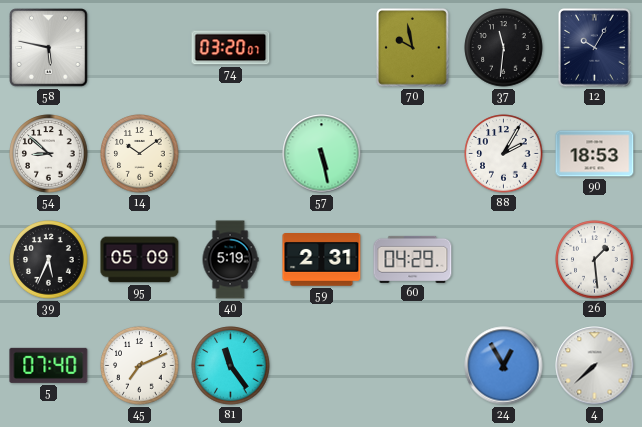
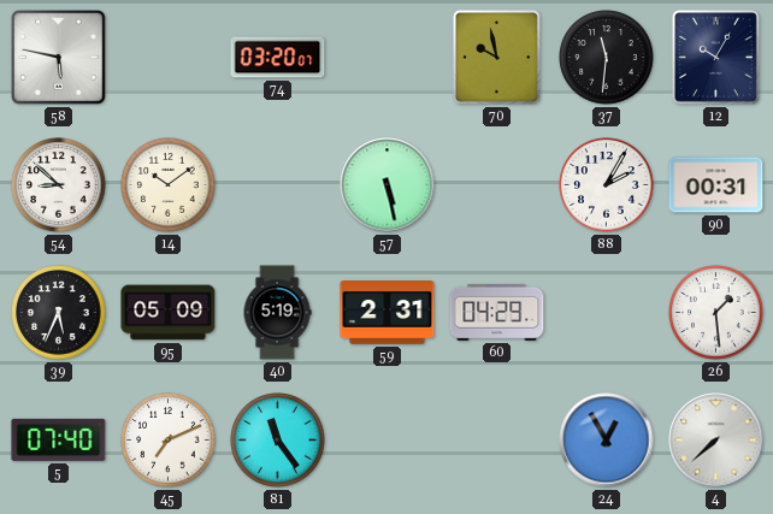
90: 18:53 -> 00:31
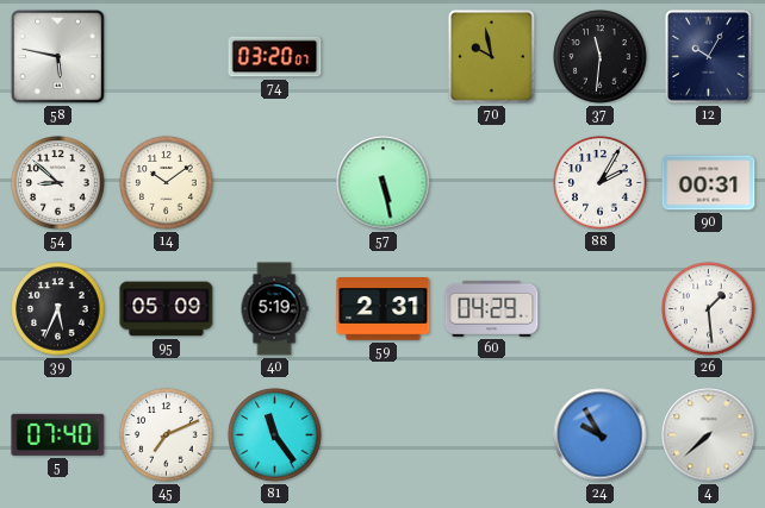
24: 12:55 -> 9:55
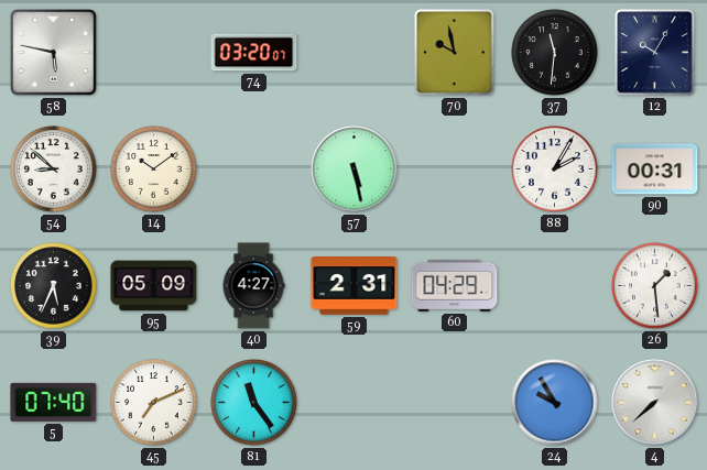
40: 5:19 -> 4:27
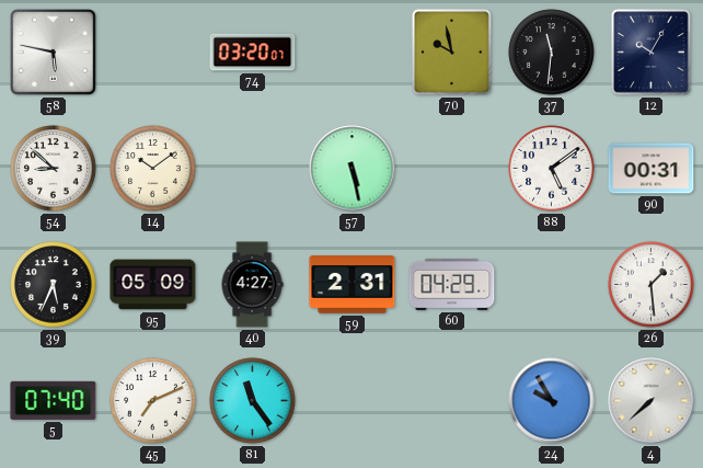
88: 2:05 -> 5:09
